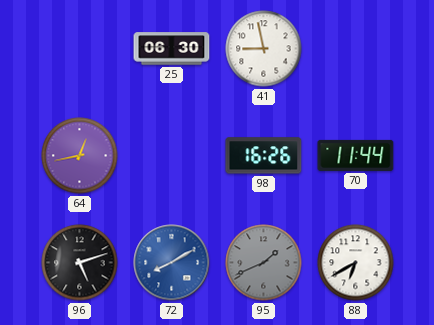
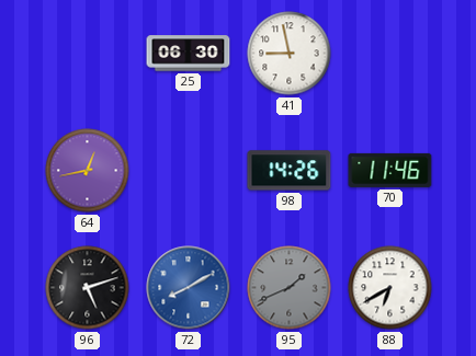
98: 16:26 -> 14:26
70: 11:44 -> 11:46
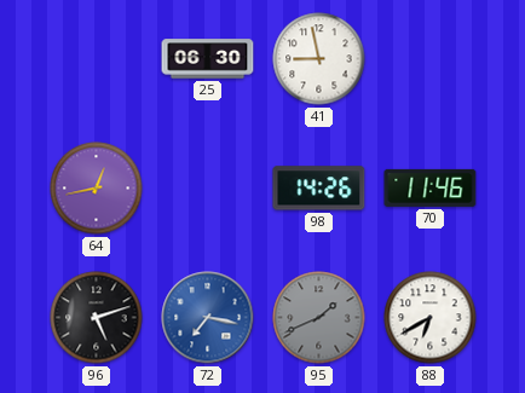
72: 8:10 -> 7:17
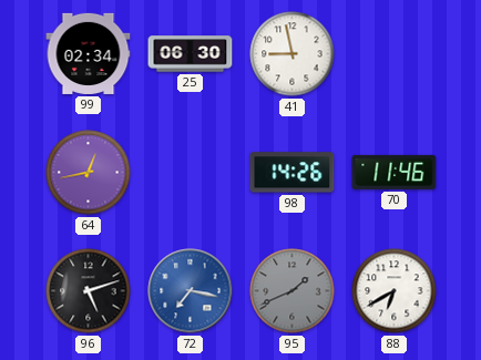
99: none -> 02:34
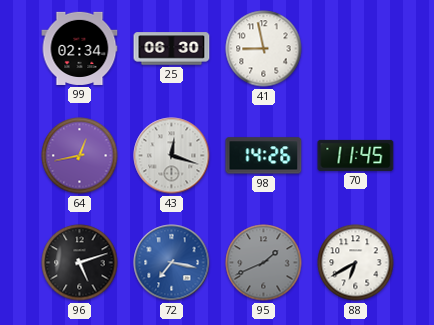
43: none -> 12:18
70: 11:46 -> 11:45
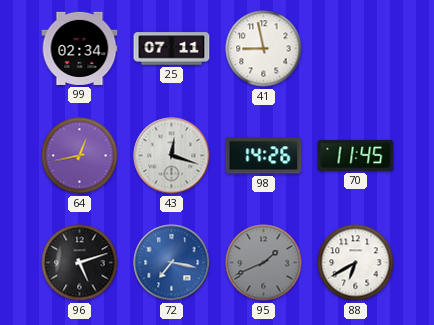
25: 06:30 -> 07:11
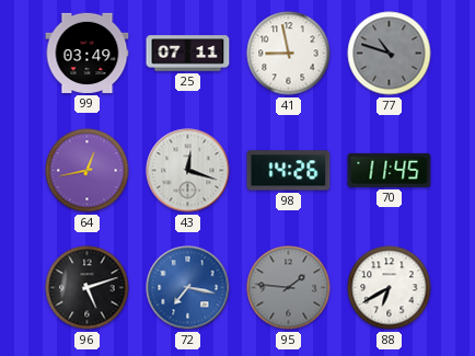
99: 02:34 -> 03:49
77: none -> 10:48
95: 1:41 -> 1:46
